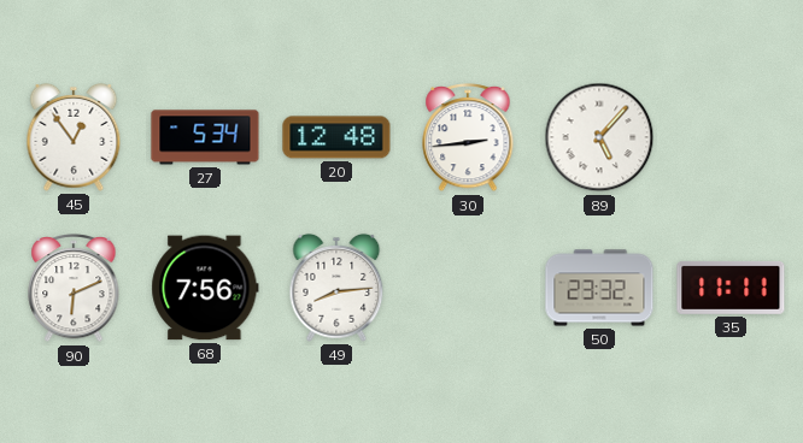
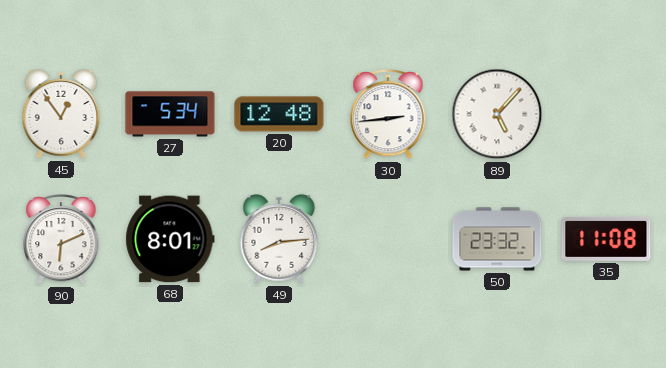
68: 7:56 -> 8:01
35: 11:11 -> 11:08
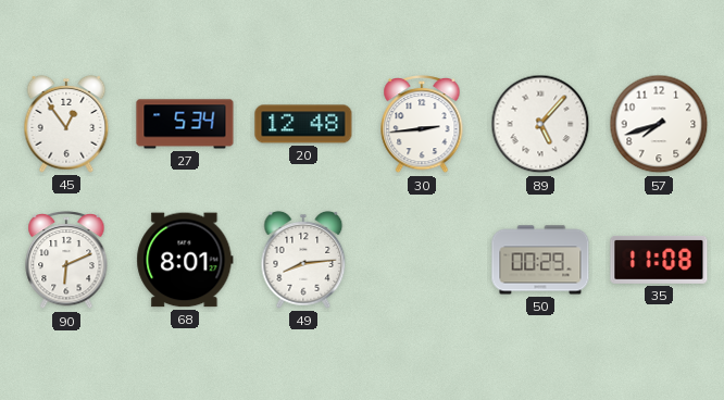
57: none -> 7:42
50: 23:32 -> 00:29
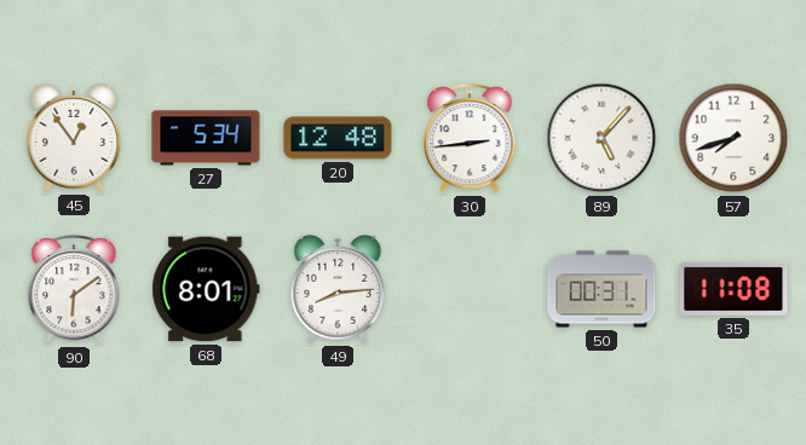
90: 6:11 -> 6:09
50: 00:29 -> 00:31
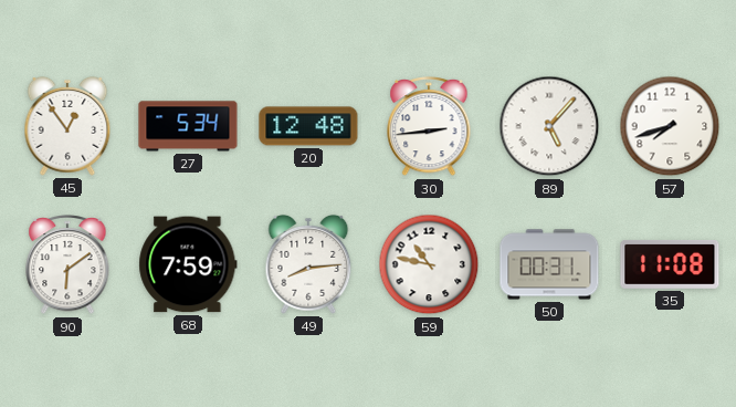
68: 8:01 -> 7:59
59: none -> 10:47
